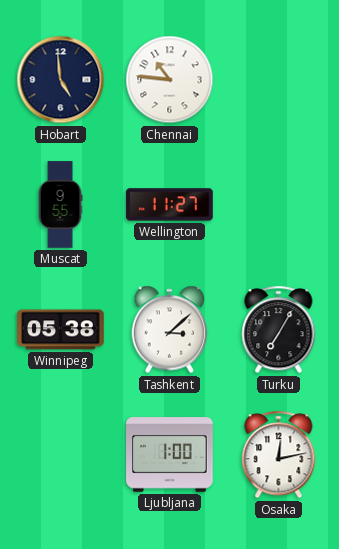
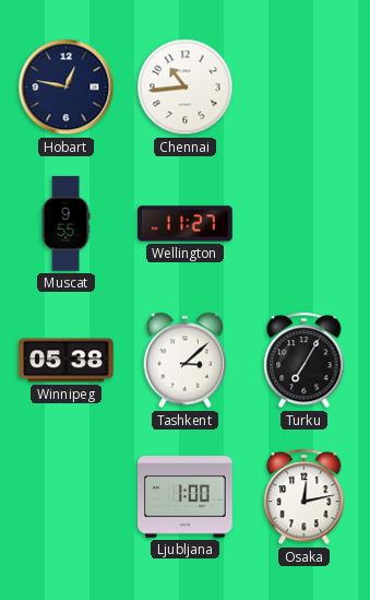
Hobart: 4:59 -> 12:47
Chennai: 10:46 -> 10:44
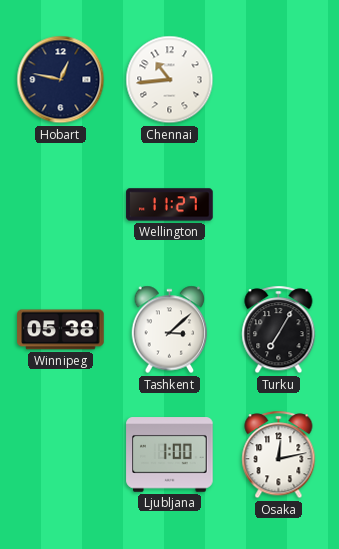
Muscat: 9:55 -> none
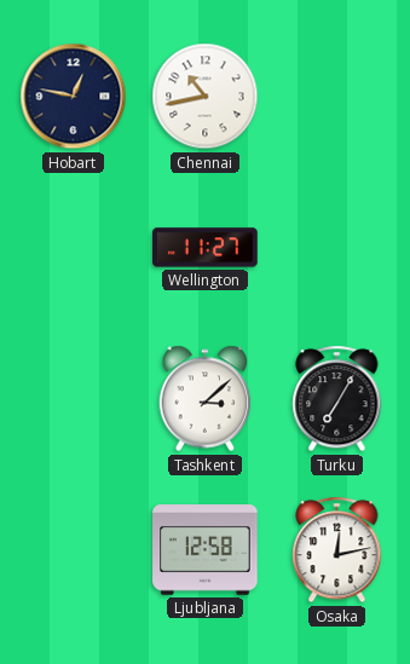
Chennai: 10:44 -> 10:43
Winnipeg: 05:38 -> none
Ljubljana: 1:00 -> 12:58
